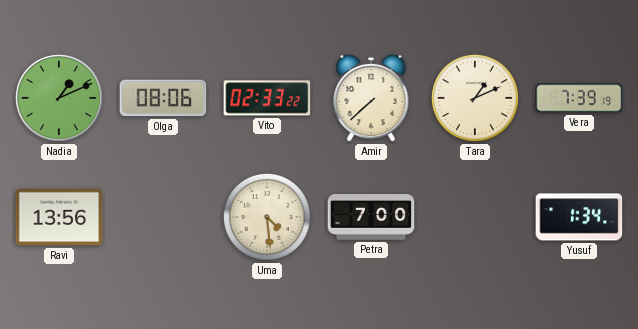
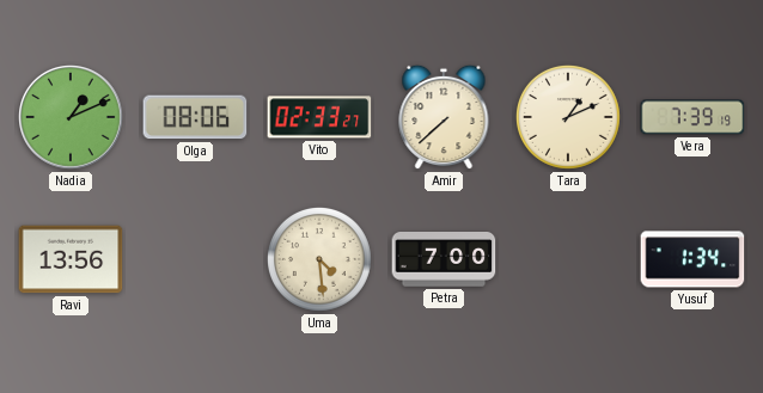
Vito: 02:33:22 -> 02:33:27
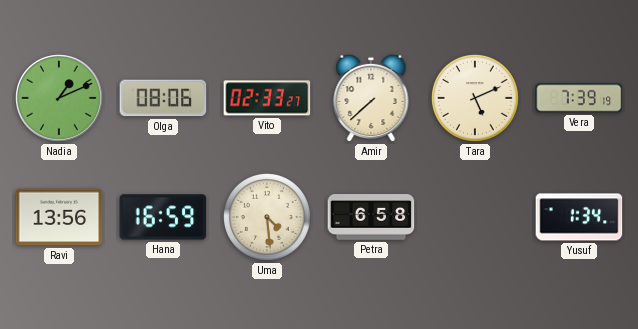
Tara: 1:11 -> 5:11
Hana: none -> 16:59
Petra: 7:00 -> 6:58
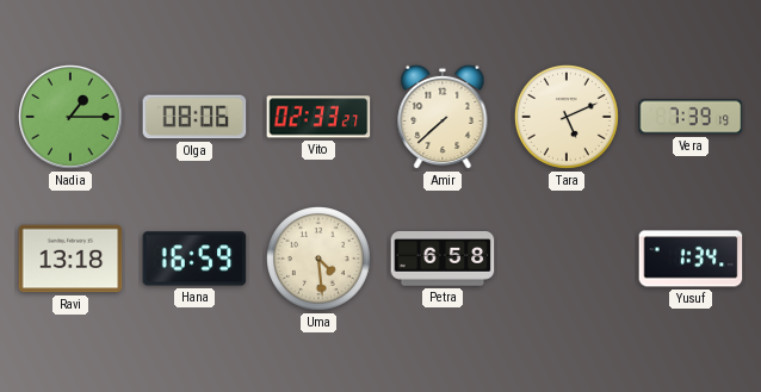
Nadia: 1:11 -> 1:15
Ravi: 13:56 -> 13:18
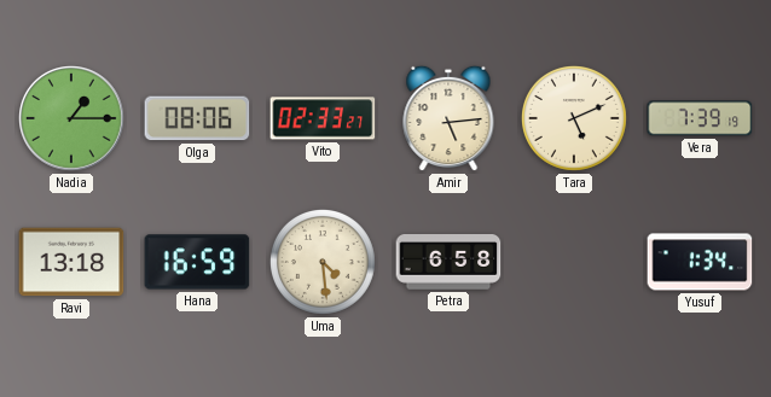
Amir: 7:38 -> 5:14
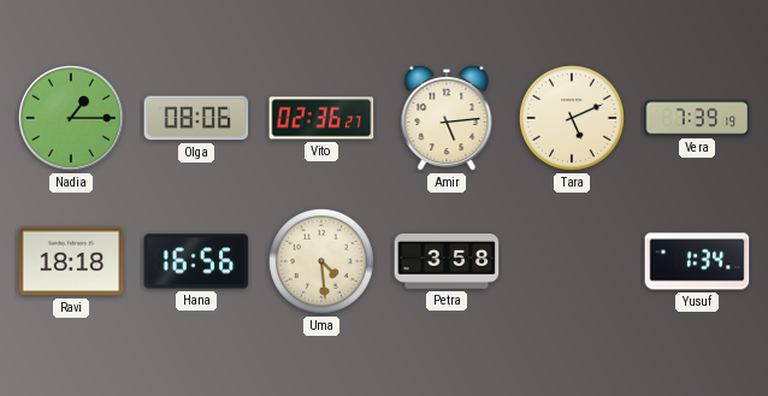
Vito: 02:33 -> 02:36
Ravi: 13:18 -> 18:18
Hana: 16:59 -> 16:56
Petra: 6:58 -> 3:58
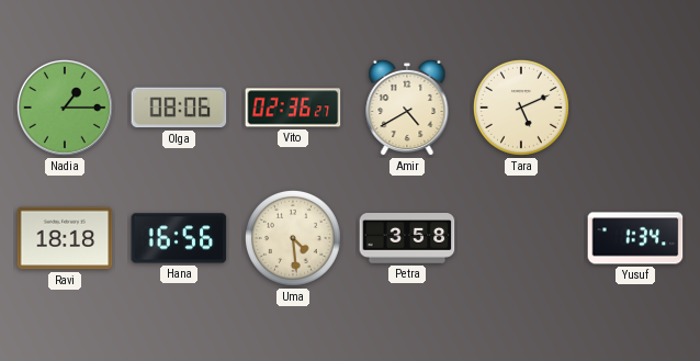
Amir: 5:14 -> 4:40
Vera: 7:39 -> none
